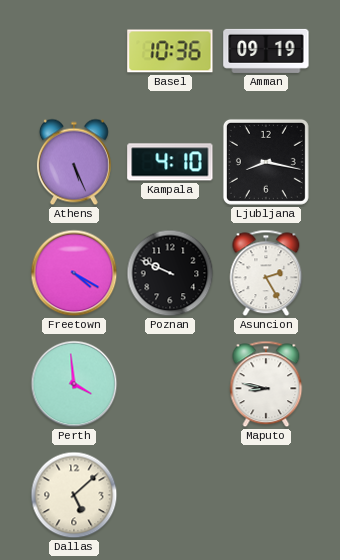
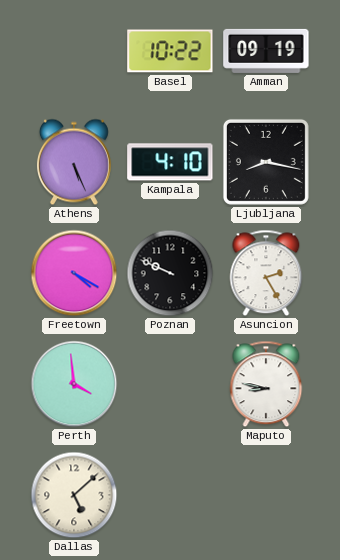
Basel: 10:36 -> 10:22
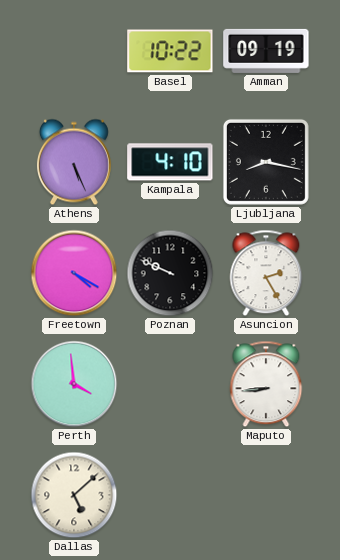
Maputo: 8:47 -> 8:44
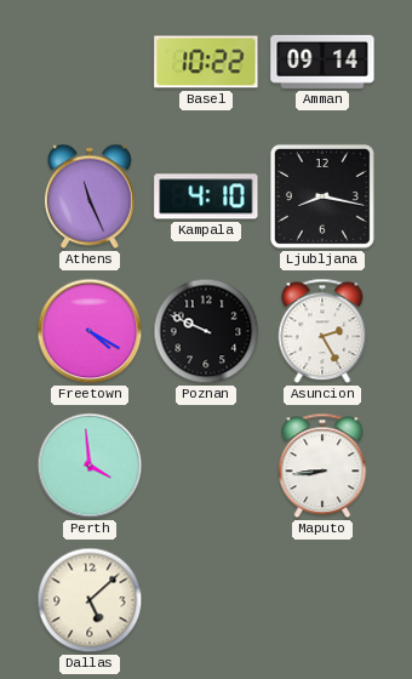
Amman: 09:19 -> 09:14
Athens: 5:26 -> 11:26
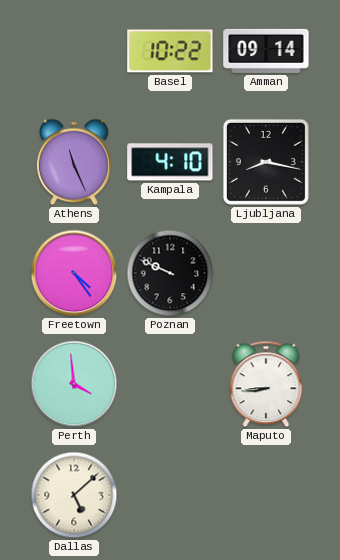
Freetown: 4:20 -> 4:24
Asuncion: 2:25 -> none
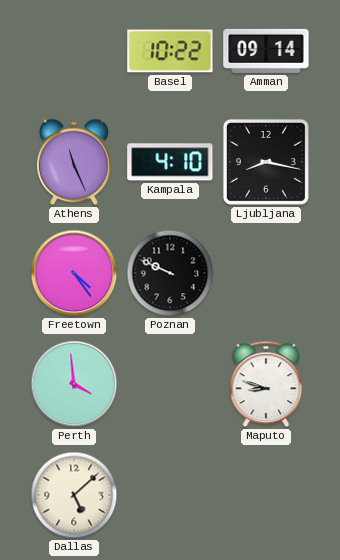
Maputo: 8:44 -> 8:48
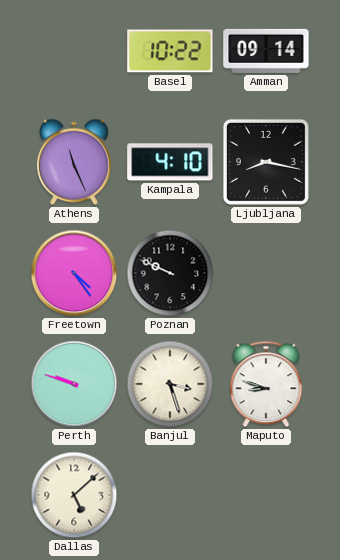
Perth: 3:59 -> 9:48
Banjul: none -> 3:27
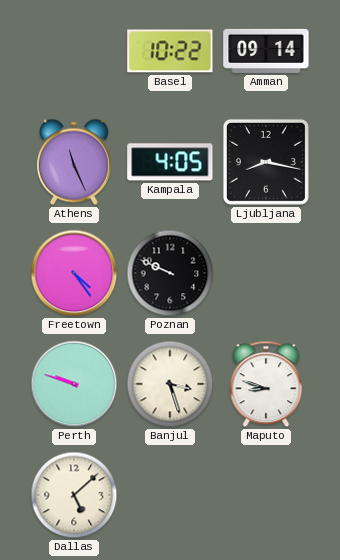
Kampala: 4:10 -> 4:05
